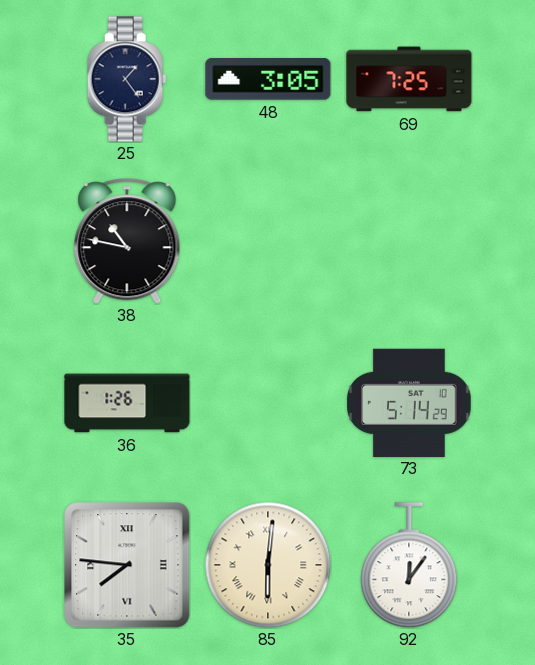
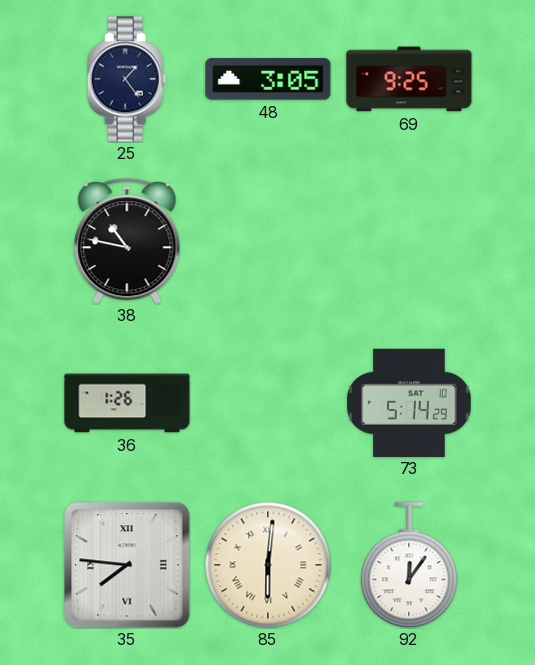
69: 7:25 -> 9:25
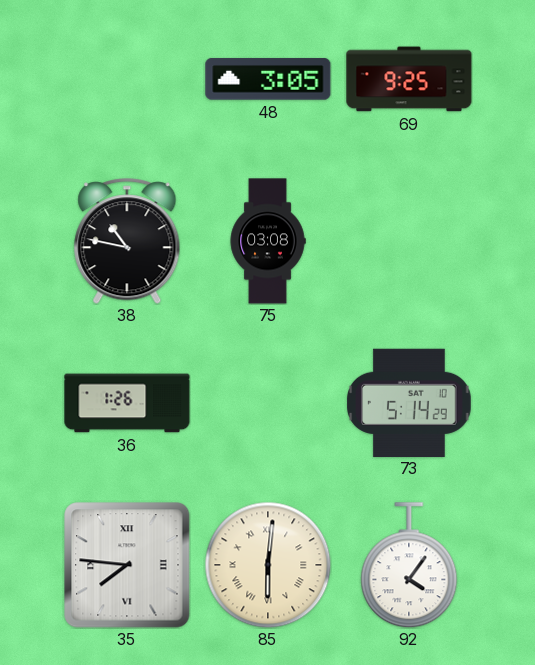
25: 1:24 -> none
75: none -> 03:08
92: 12:06 -> 4:06
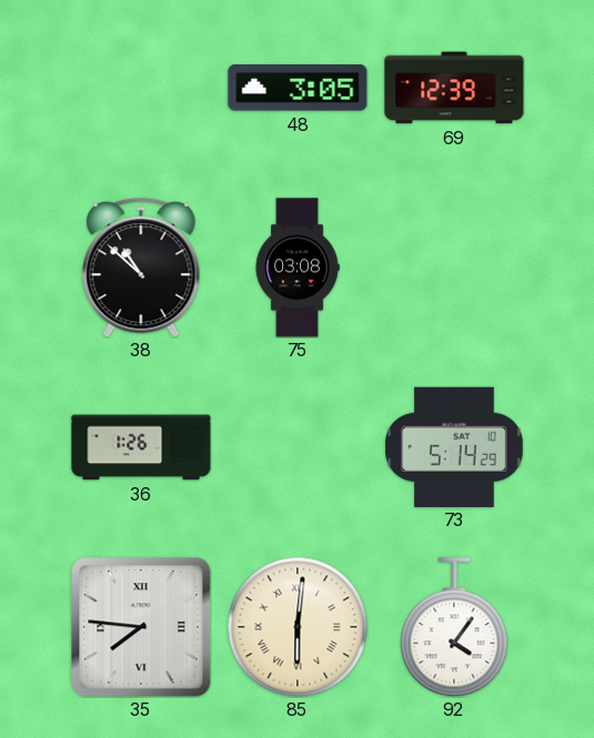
69: 9:25 -> 12:39
38: 10:47 -> 10:52
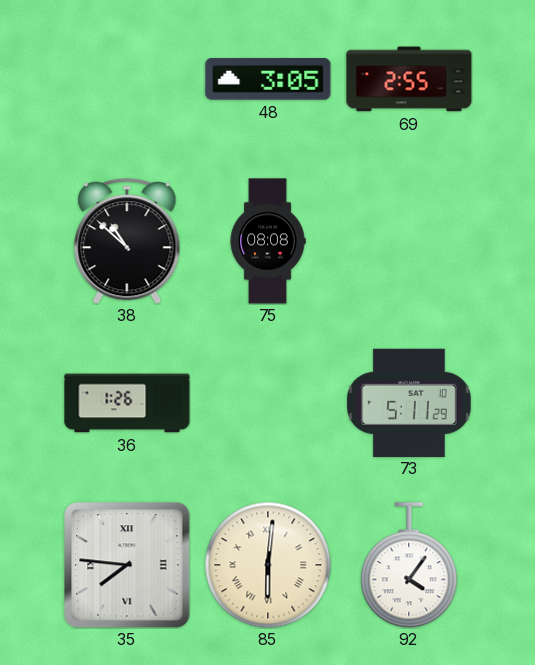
69: 12:39 -> 2:55
75: 03:08 -> 08:08
73: 5:14 -> 5:11
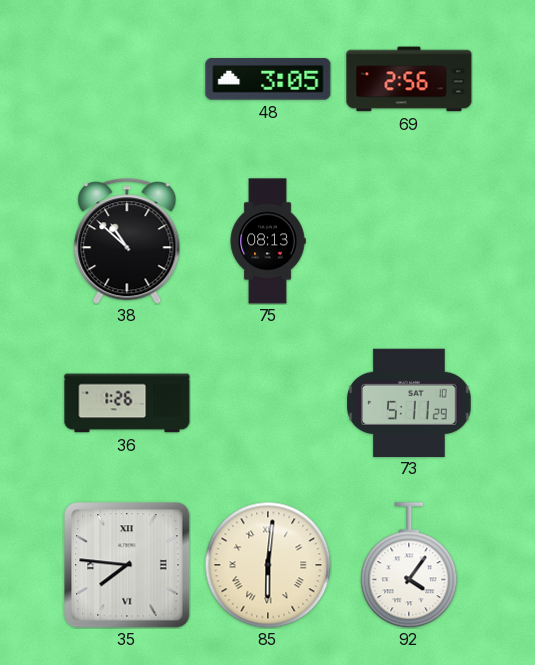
69: 2:55 -> 2:56
75: 08:08 -> 08:13
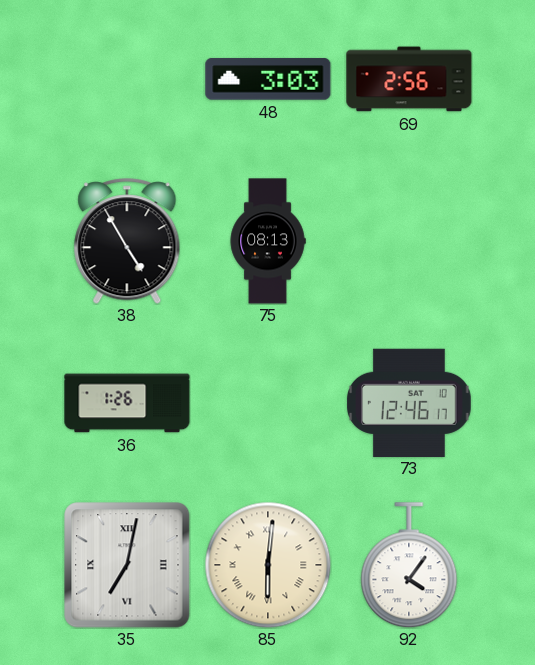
48: 3:05 -> 3:03
38: 10:52 -> 4:55
73: 5:11 -> 12:46
35: 7:46 -> 7:02
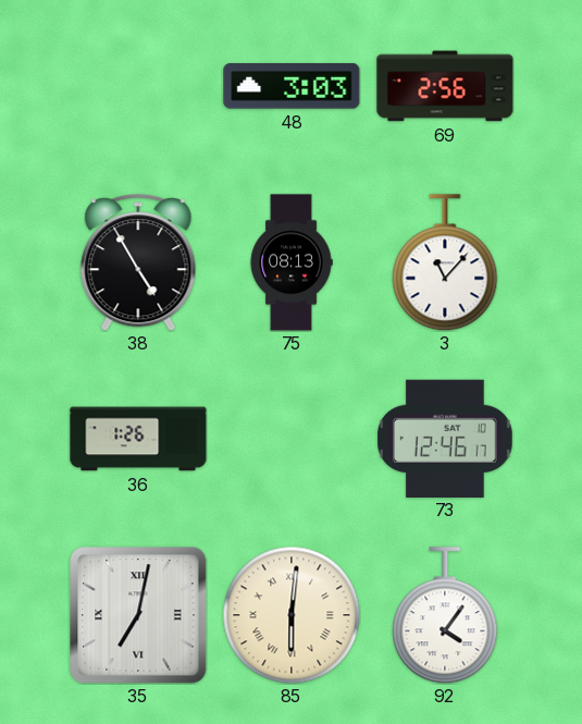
3: none -> 11:07
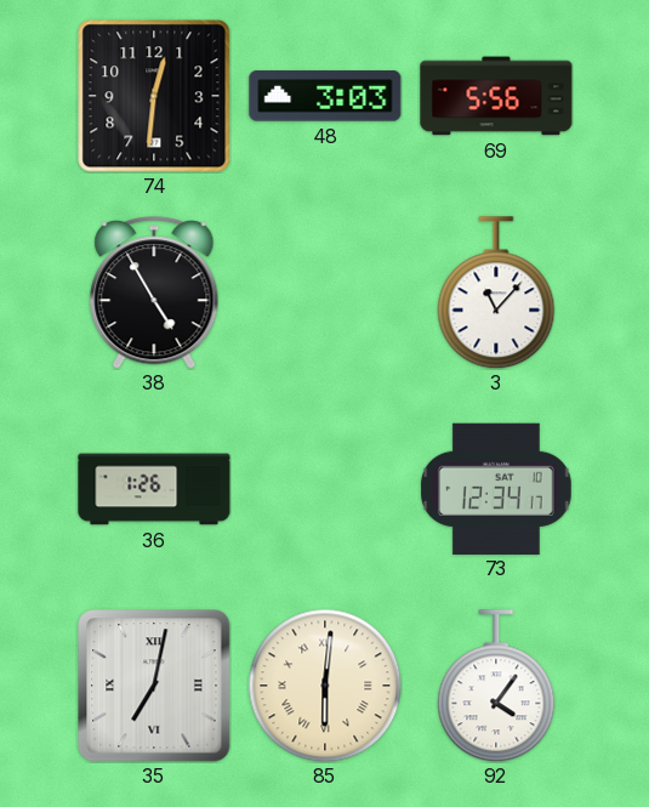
74: none -> 12:31
69: 2:56 -> 5:56
75: 08:13 -> none
73: 12:46 -> 12:34
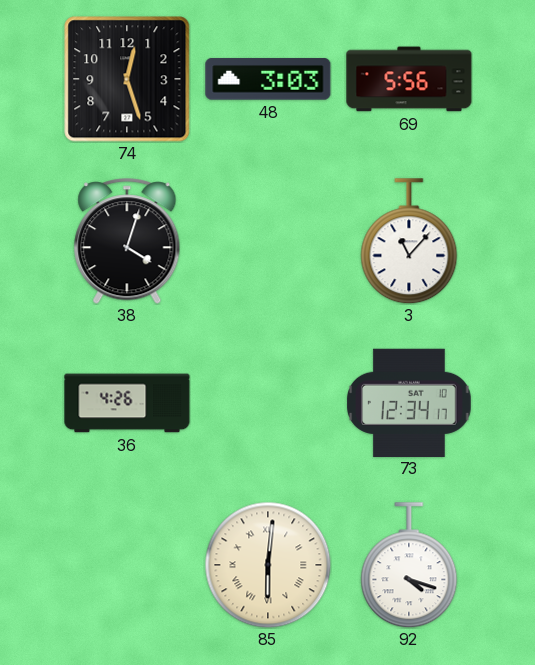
74: 12:31 -> 12:27
38: 4:55 -> 4:03
36: 1:26 -> 4:26
35: 7:02 -> none
92: 4:06 -> 4:18
